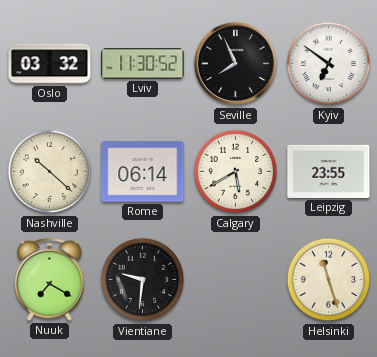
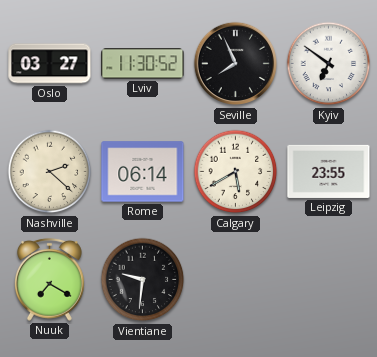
Oslo: 03:32 -> 03:27
Nashville: 10:22 -> 2:22
Helsinki: 11:27 -> none
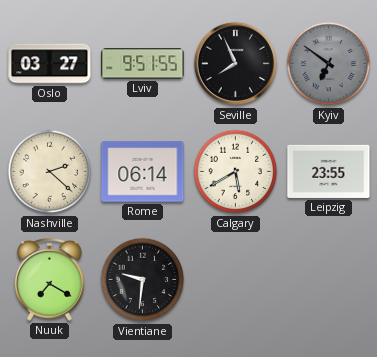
Lviv: 11:30 -> 9:51
Kyiv dial: white -> grey
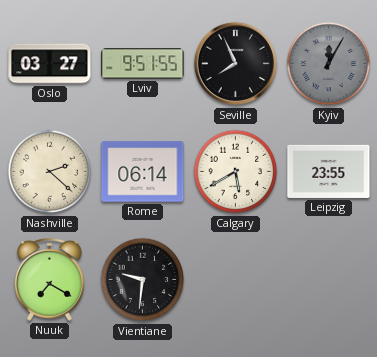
Kyiv: 6:51 -> 12:05
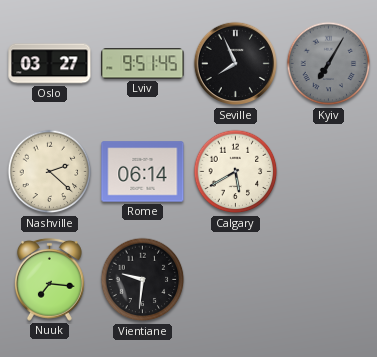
Lviv: 9:51:55 -> 9:51:45
Kyiv: 12:05 -> 7:05
Leipzig: 23:55 -> none
Nuuk: 7:20 -> 7:16
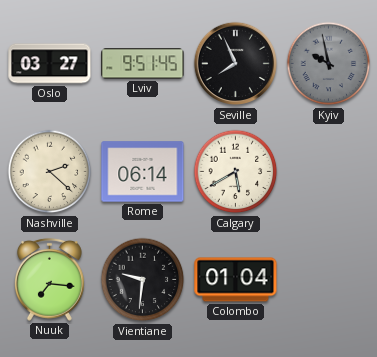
Kyiv: 7:05 -> 9:58
Colombo: none -> 01:04
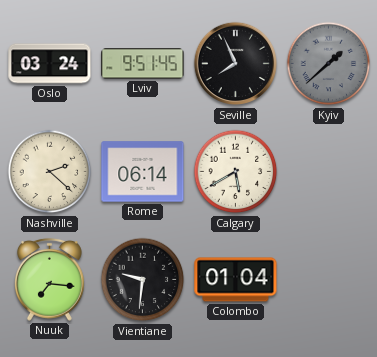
Oslo: 03:27 -> 03:24
Kyiv: 9:58 -> 1:38
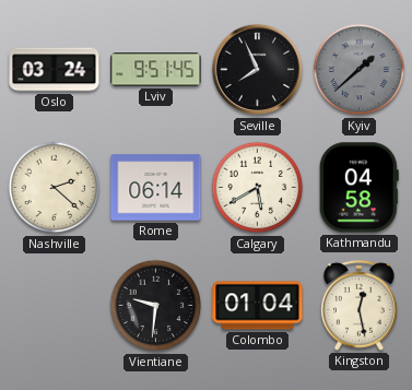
Kathmandu: none -> 04:58
Nuuk: 7:16 -> none
Kingston: none -> 12:28
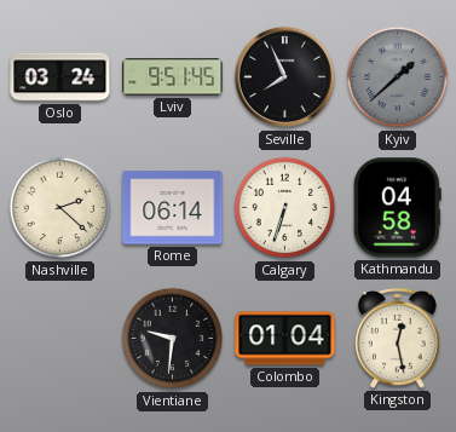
Calgary: 5:40 -> 6:33
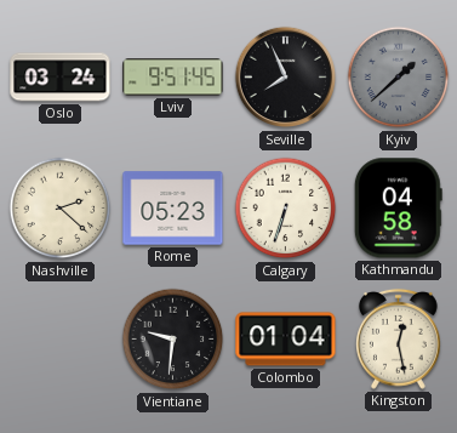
Rome: 06:14 -> 05:23
